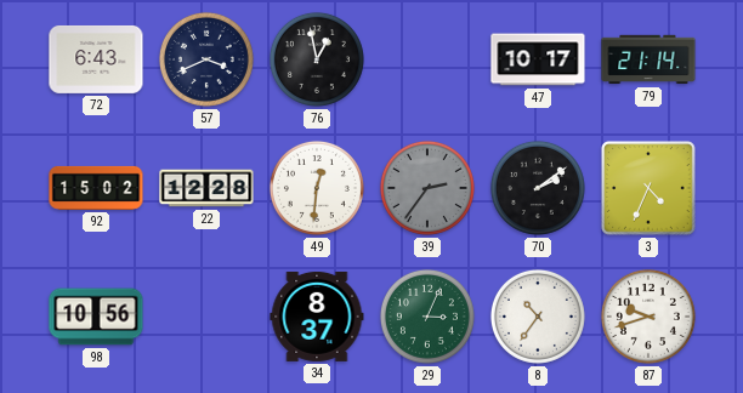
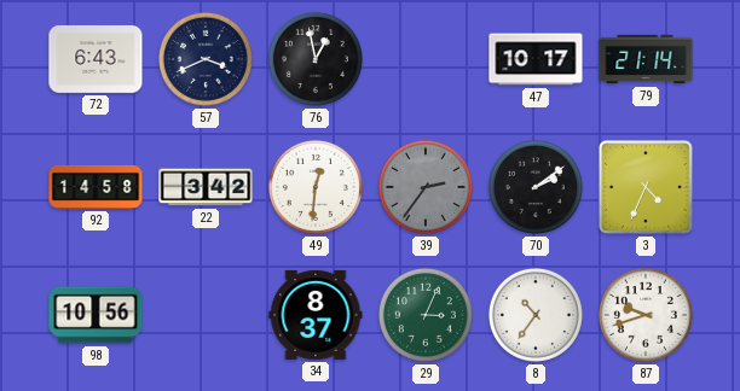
92: 15:02 -> 14:58
22: 12:28 -> 3:42
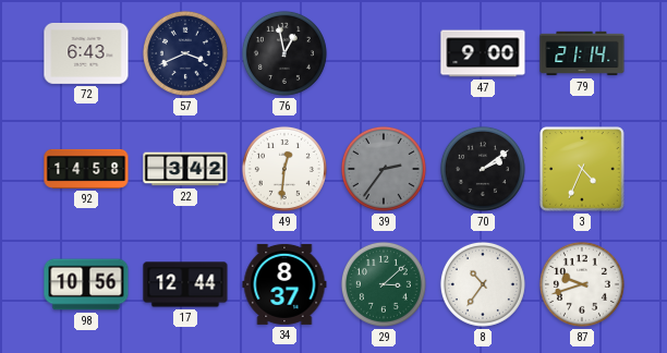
47: 10:17 -> 9:00
17: none -> 12:44
29: 3:04 -> 3:08
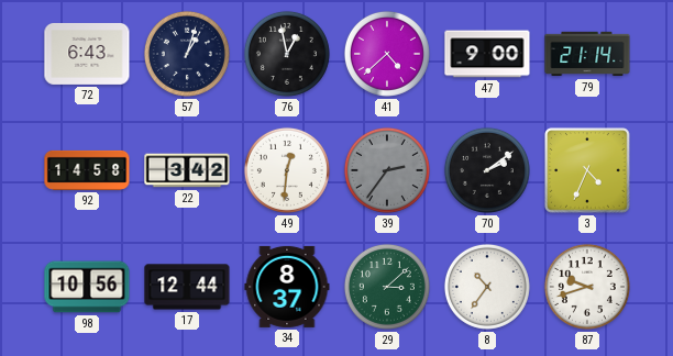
57: 3:41 -> 1:03
41: none -> 4:38
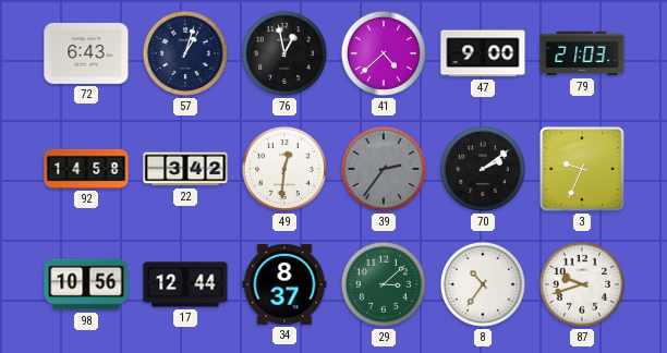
79: 21:14 -> 21:03
3: 4:34 -> 9:34
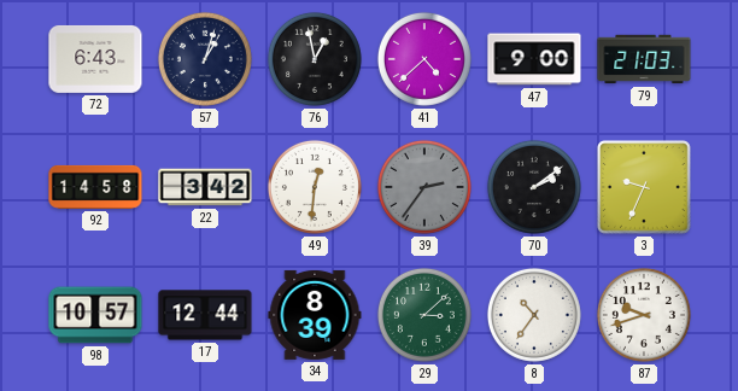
98: 10:56 -> 10:57
34: 8:37 -> 8:39
